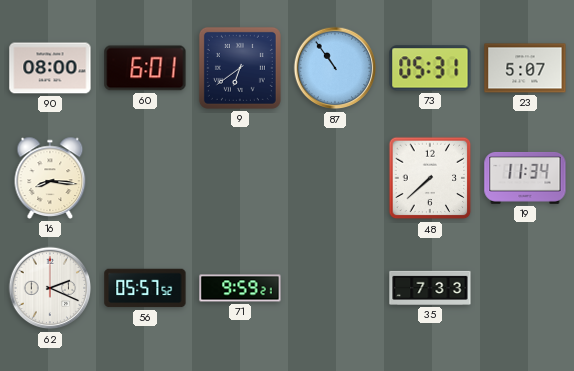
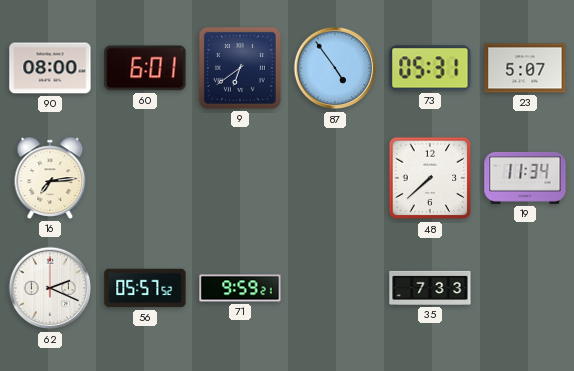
87: 10:54 -> 4:54
16: 8:16 -> 7:14
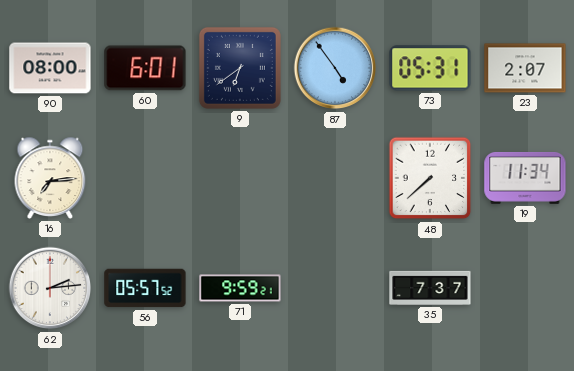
23: 5:07 -> 2:07
62: 2:19 -> 2:14
35: 7:33 -> 7:37
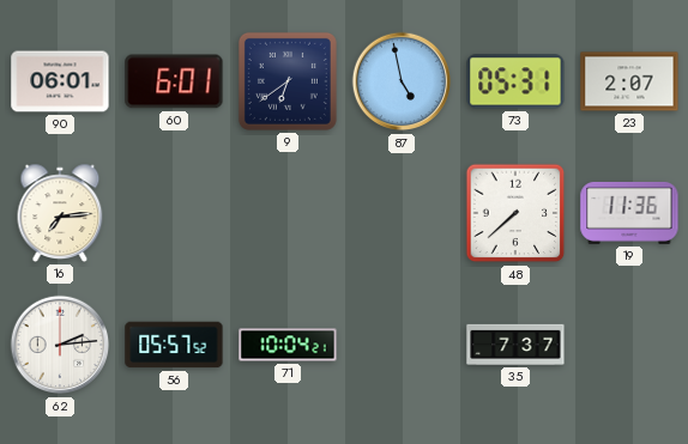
90: 08:00 -> 06:01
87: 4:54 -> 4:58
19: 11:34 -> 11:36
71: 9:59 -> 10:04
